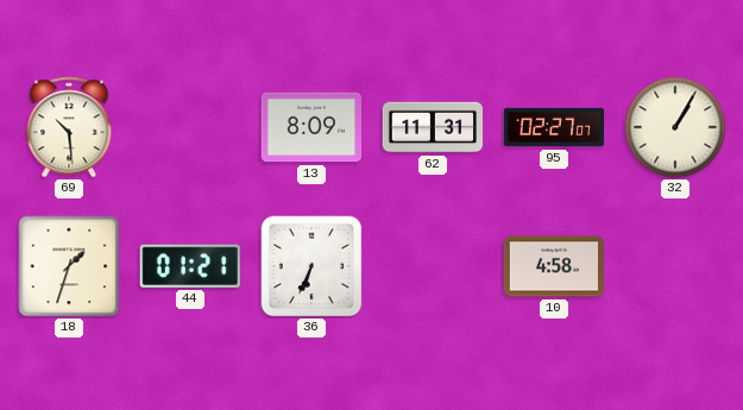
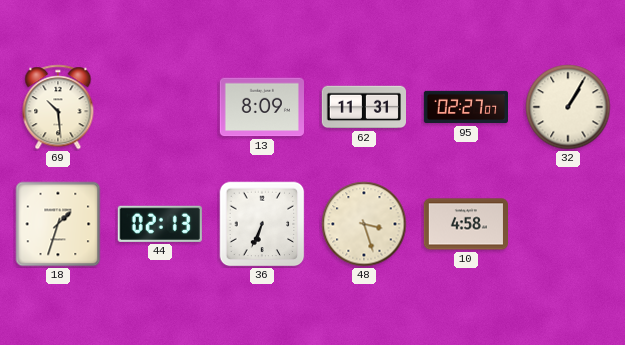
44: 01:21 -> 02:13
48: none -> 3:27
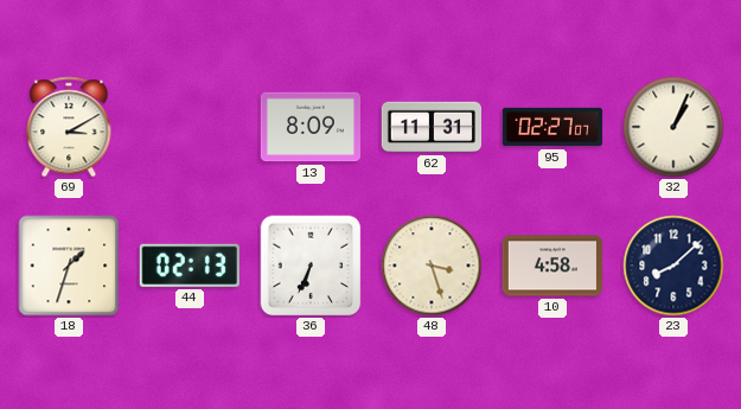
69: 10:29 -> 3:10
32: 1:05 -> 1:04
23: none -> 8:08
